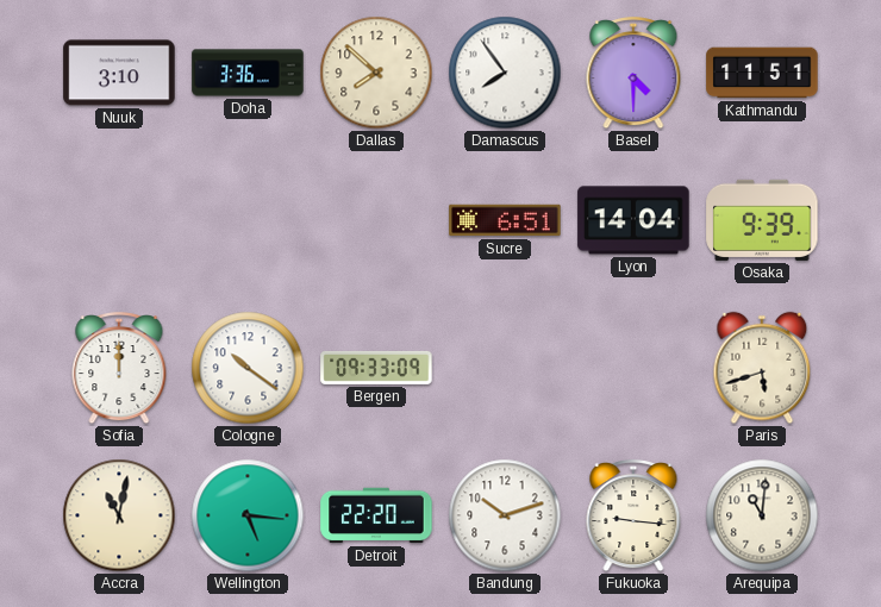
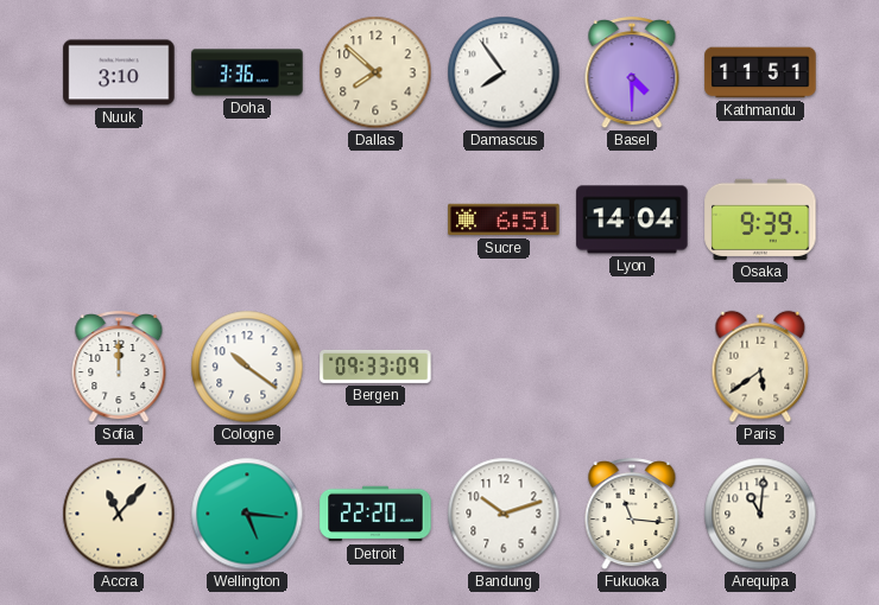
Paris: 5:42 -> 5:39
Accra: 11:02 -> 11:07
Fukuoka: 9:16 -> 11:16
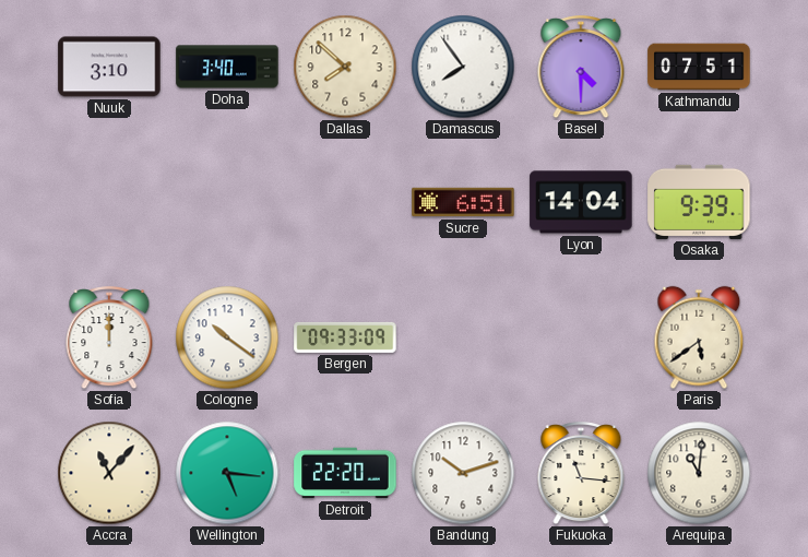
Doha: 3:36 -> 3:40
Kathmandu: 11:51 -> 07:51
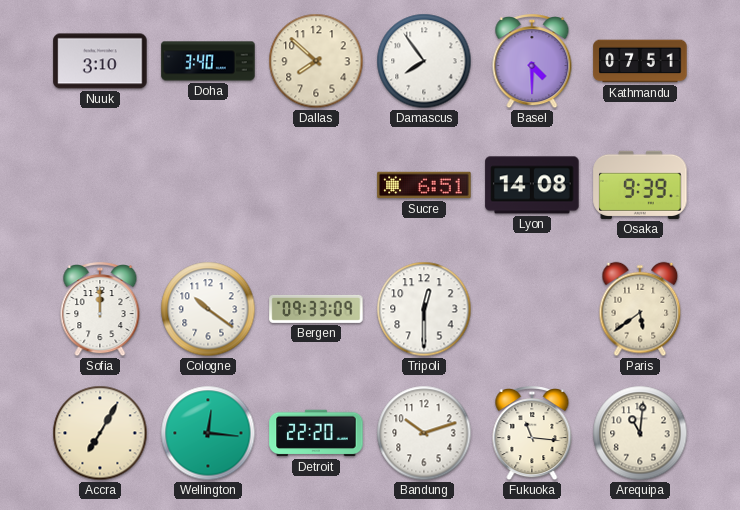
Lyon: 14:04 -> 14:08
Tripoli: none -> 12:30
Accra: 11:07 -> 7:05
Wellington: 5:16 -> 12:16
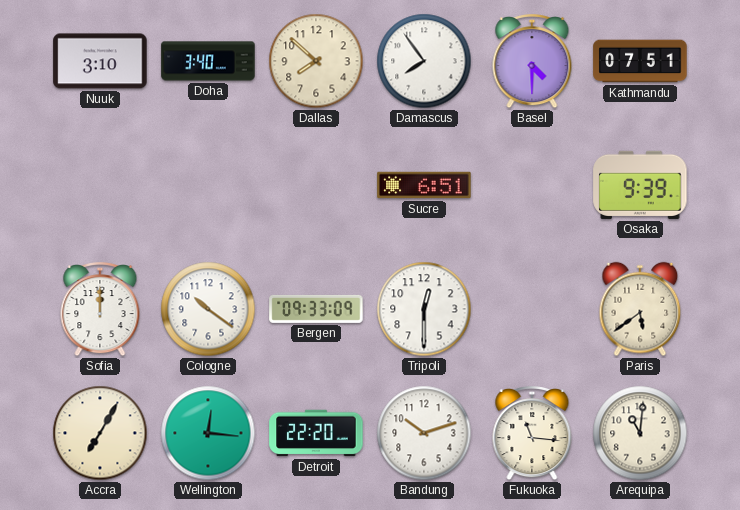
Lyon: 14:08 -> none
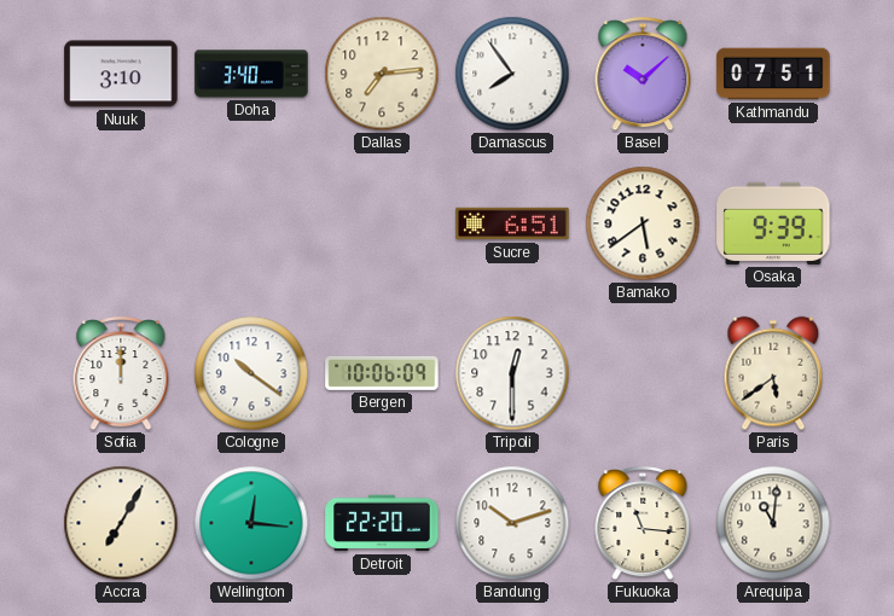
Dallas: 7:52 -> 7:14
Basel: 4:30 -> 10:08
Bamako: none -> 5:39
Bergen: 09:33 -> 10:06
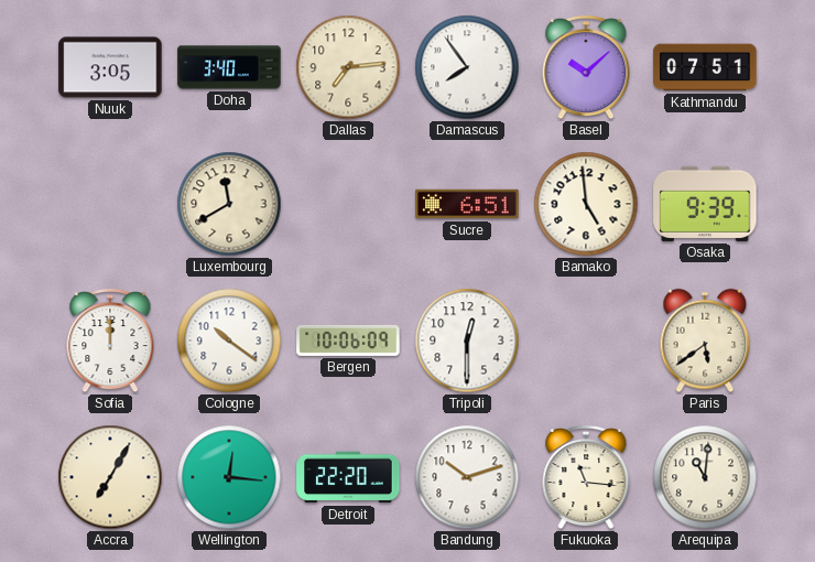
Nuuk: 3:10 -> 3:05
Luxembourg: none -> 11:40
Bamako: 5:39 -> 4:59
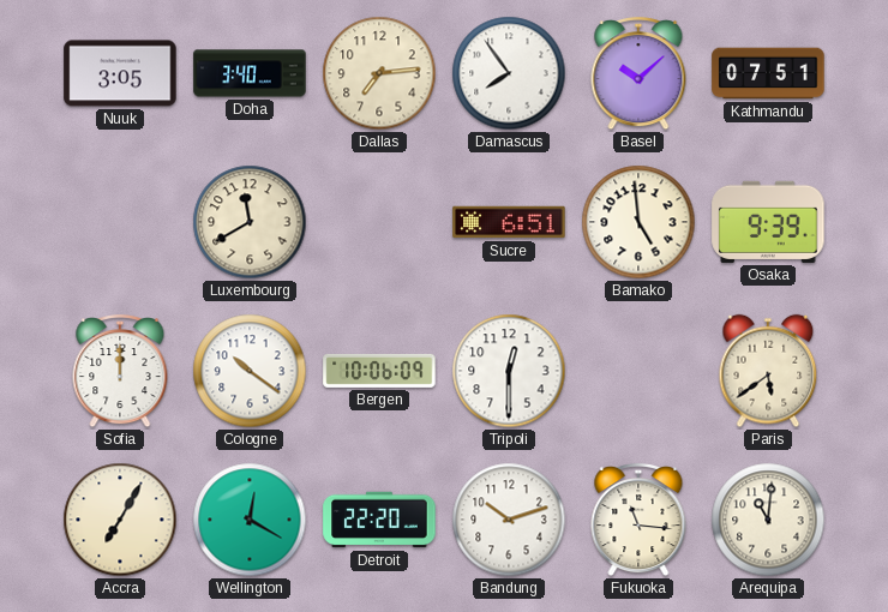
Wellington: 12:16 -> 12:20
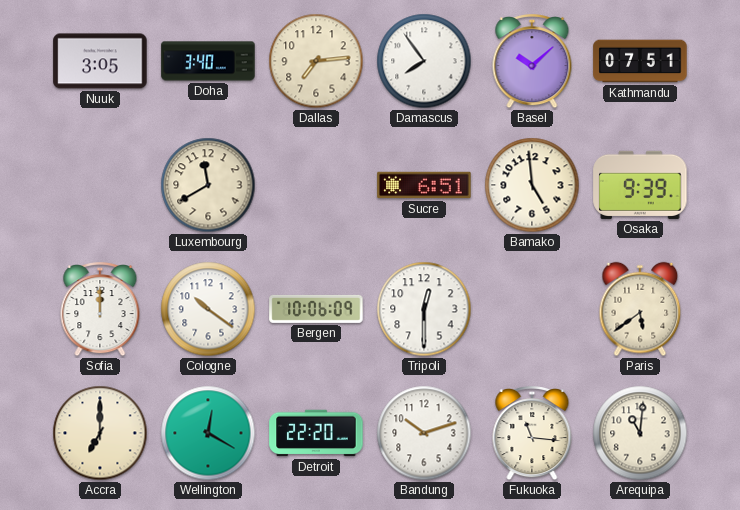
Accra: 7:05 -> 7:00
